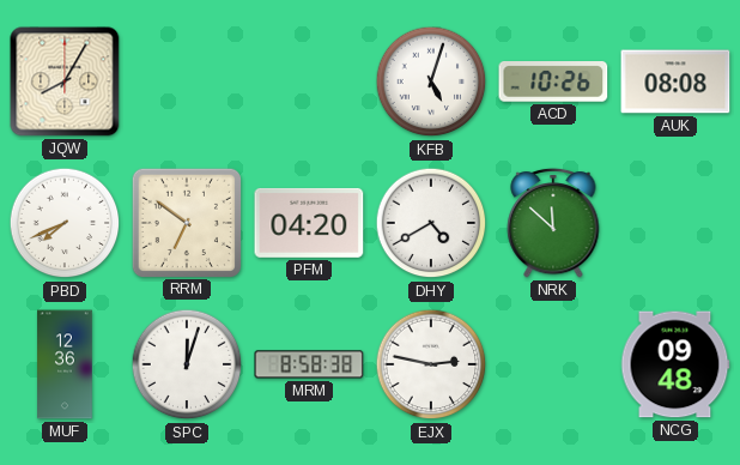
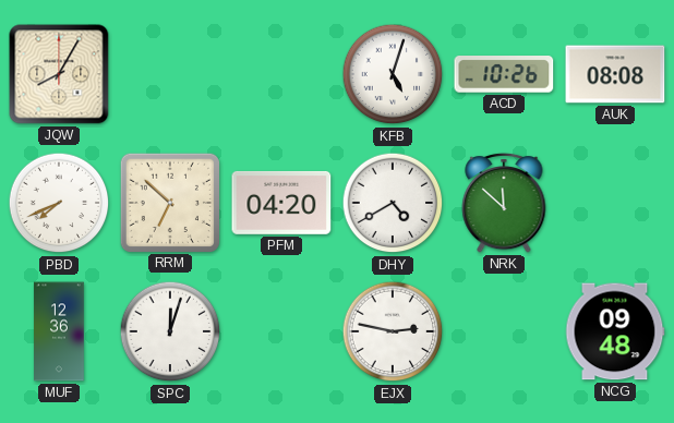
RRM: 6:51 -> 6:52
MRM: 8:58 -> none
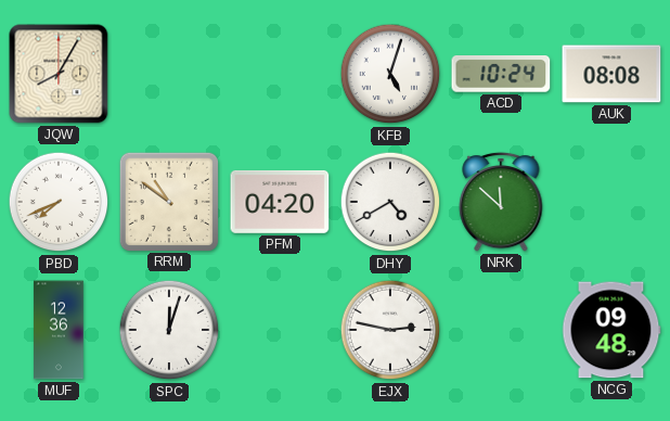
ACD: 10:26 -> 10:24
RRM: 6:52 -> 10:51
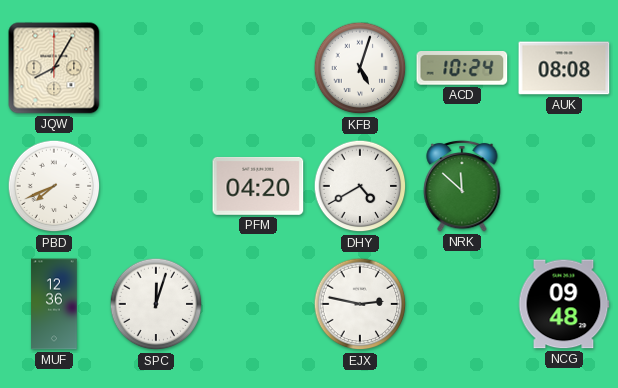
RRM: 10:51 -> none
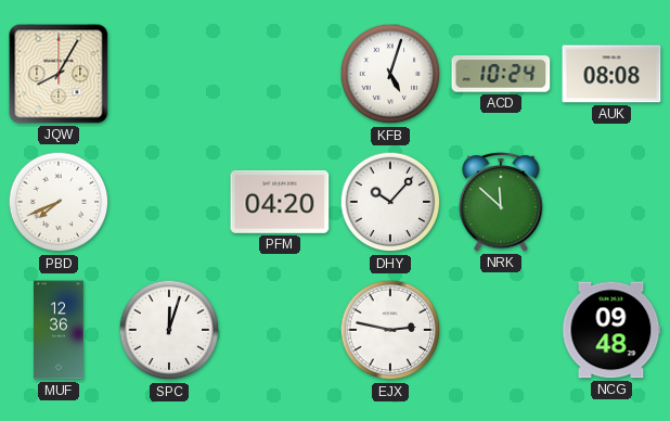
DHY: 4:40 -> 10:07
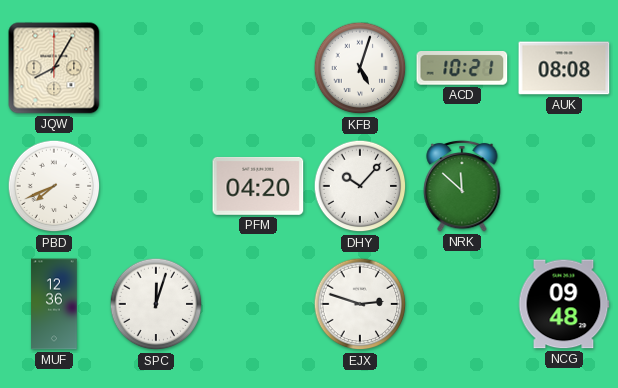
ACD: 10:24 -> 10:21
EJX: 2:47 -> 2:48
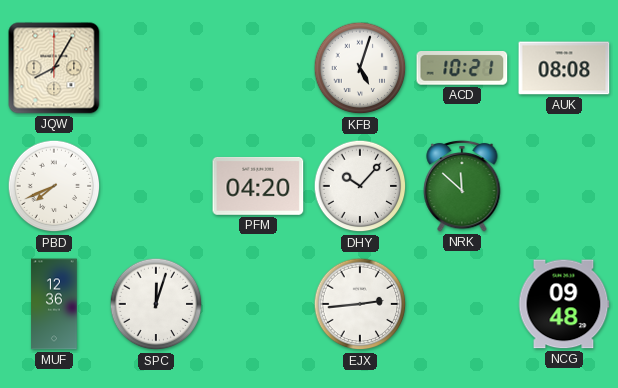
EJX: 2:48 -> 2:44
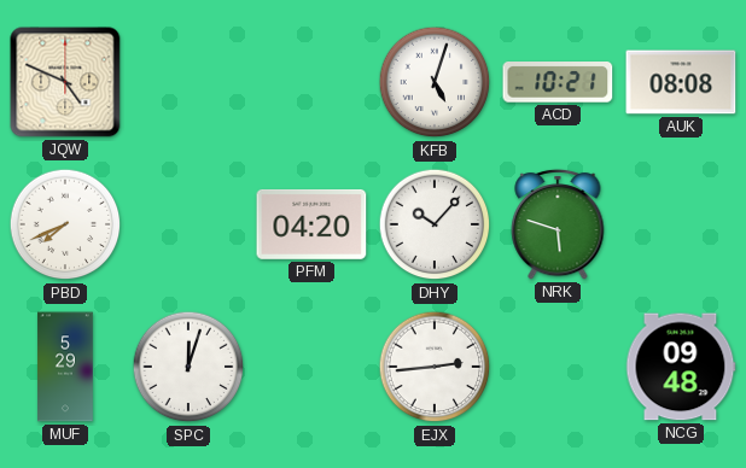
JQW: 8:05 -> 4:49
NRK: 11:52 -> 5:48
MUF: 12:36 -> 5:29
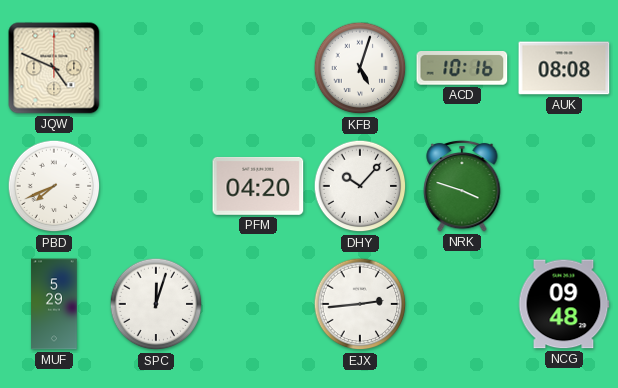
ACD: 10:21 -> 10:16
NRK: 5:48 -> 3:48
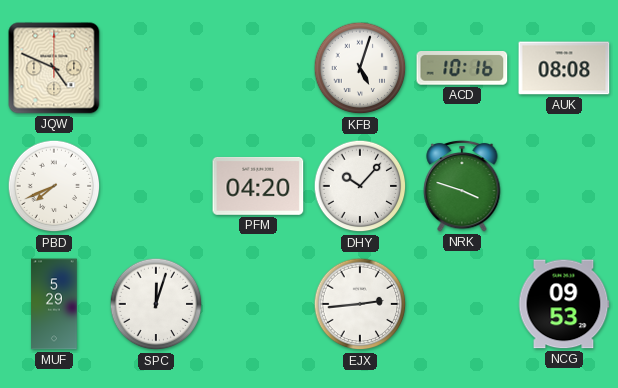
NCG: 09:48 -> 09:53
